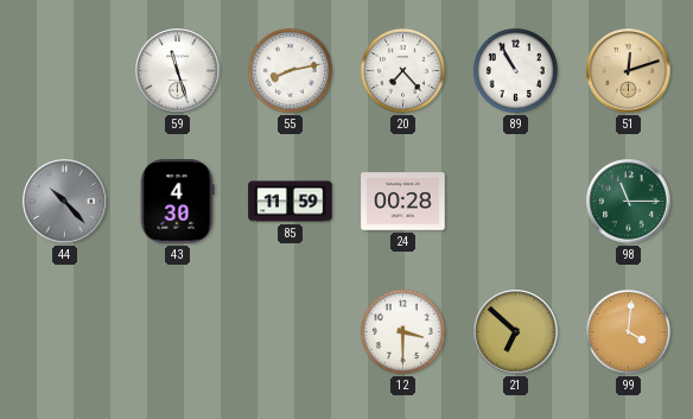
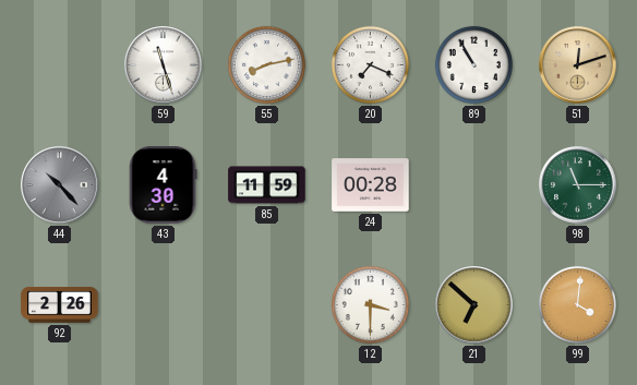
20: 7:23 -> 7:19
92: none -> 2:26
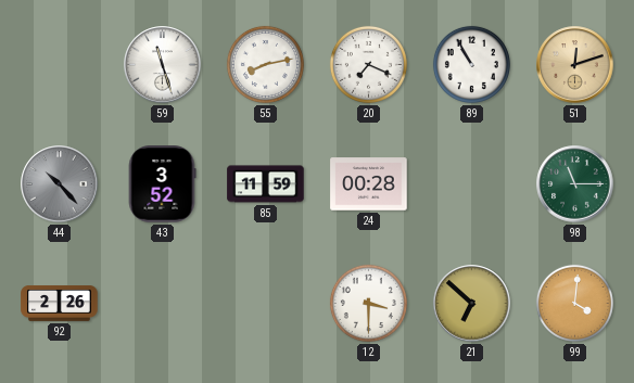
43: 4:30 -> 3:52
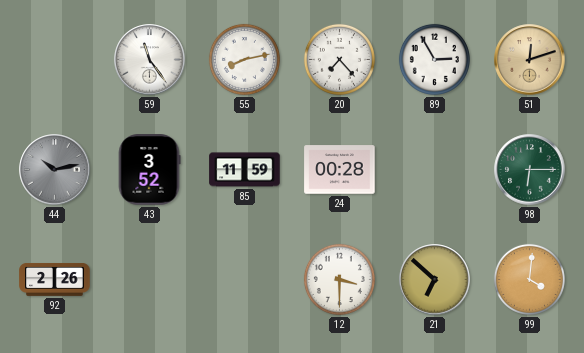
59: 11:27 -> 11:24
20: 7:19 -> 7:23
89: 10:55 -> 2:55
44: 10:23 -> 10:13
98: 11:15 -> 6:15
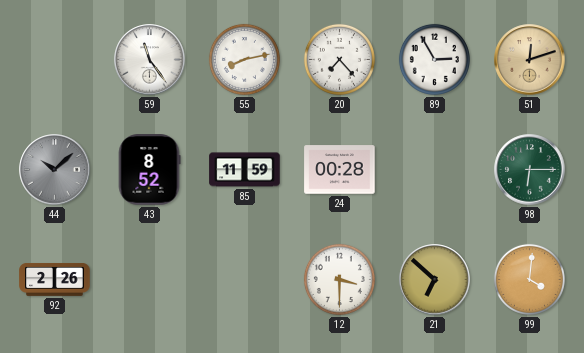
44: 10:13 -> 10:08
43: 3:52 -> 8:52
